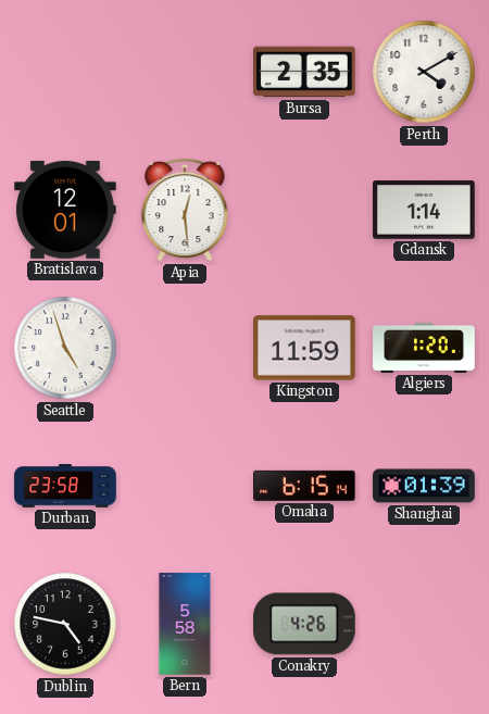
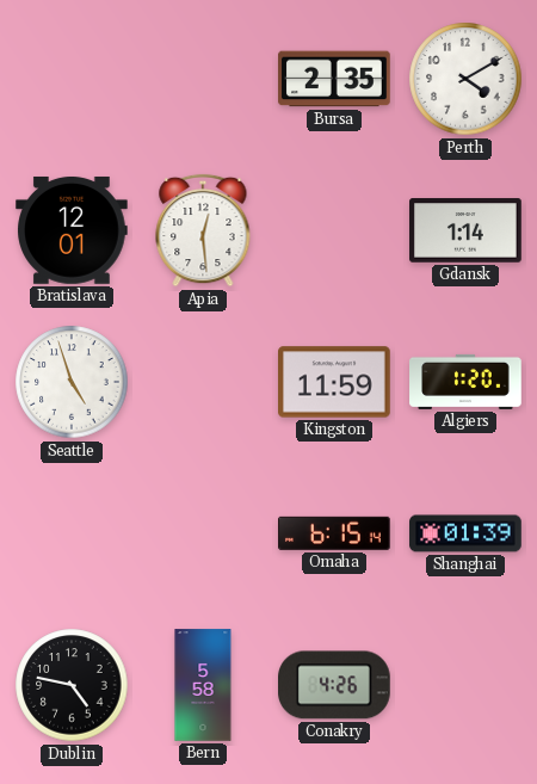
Durban: 23:58 -> none
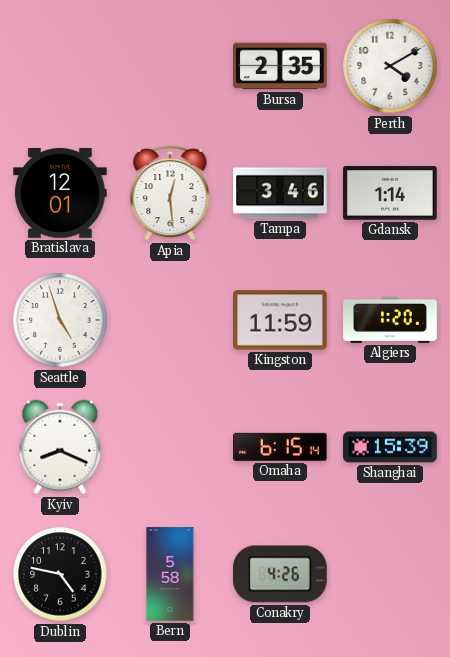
Tampa: none -> 3:46
Kyiv: none -> 8:19
Shanghai: 01:39 -> 15:39
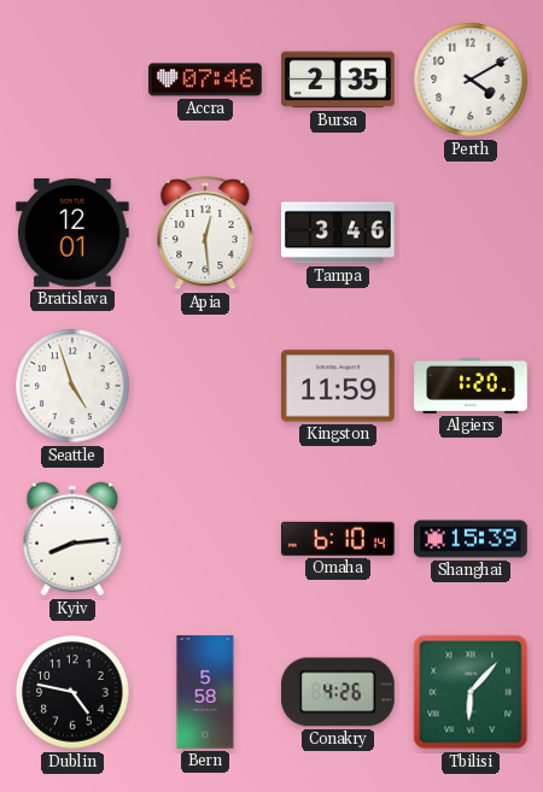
Accra: none -> 07:46
Gdansk: 1:14 -> none
Kyiv: 8:19 -> 8:14
Omaha: 6:15 -> 6:10
Tbilisi: none -> 6:07
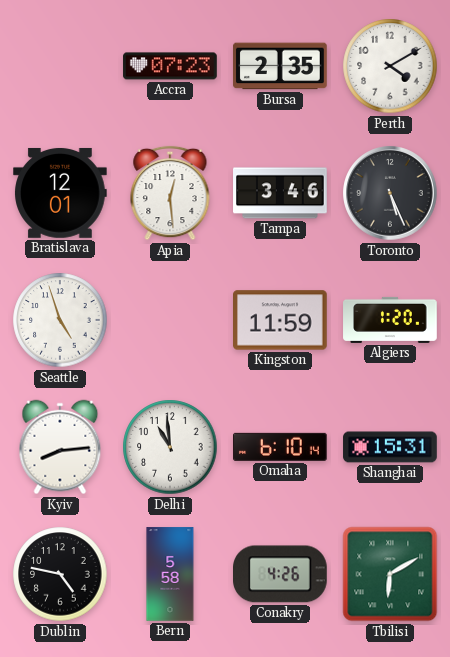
Accra: 07:46 -> 07:23
Toronto: none -> 5:26
Delhi: none -> 10:59
Shanghai: 15:39 -> 15:31
Tbilisi: 6:07 -> 6:10
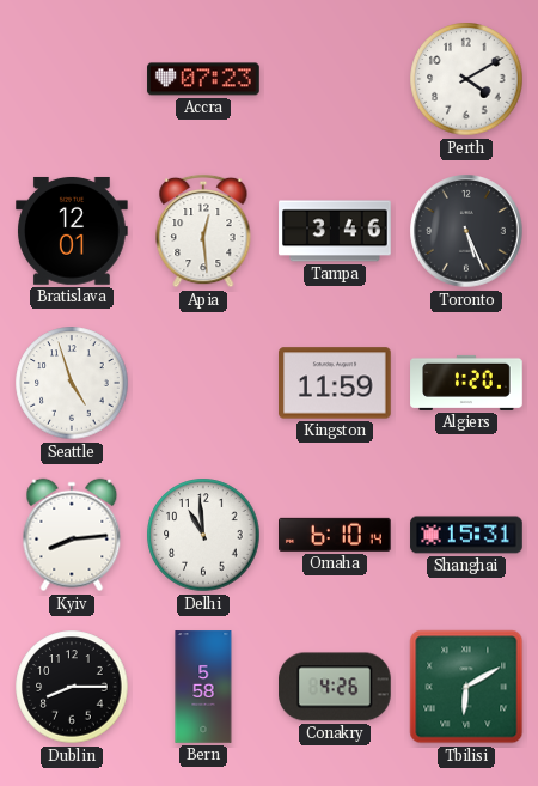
Bursa: 2:35 -> none
Dublin: 4:47 -> 8:15
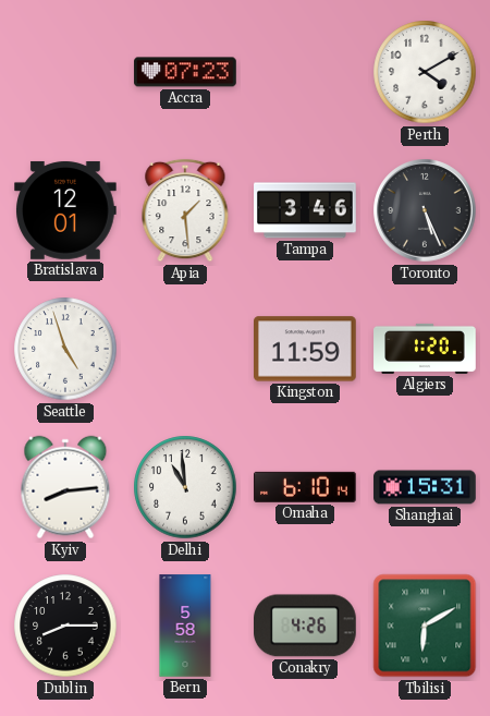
Apia: 12:29 -> 1:29
